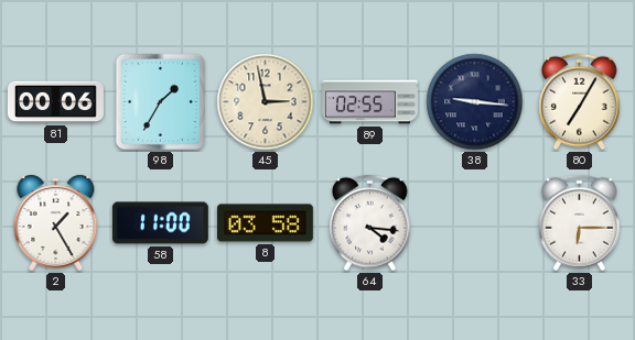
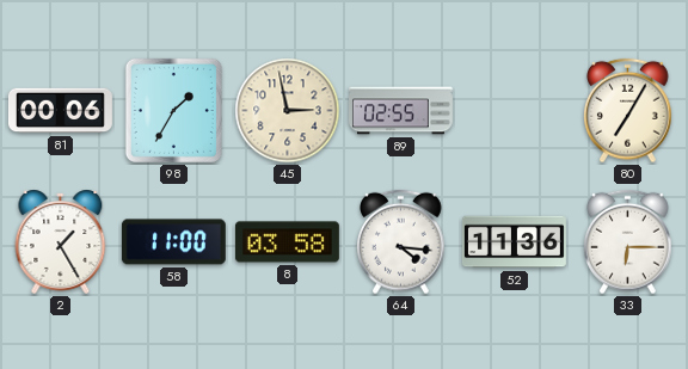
38: 9:16 -> none
52: none -> 11:36
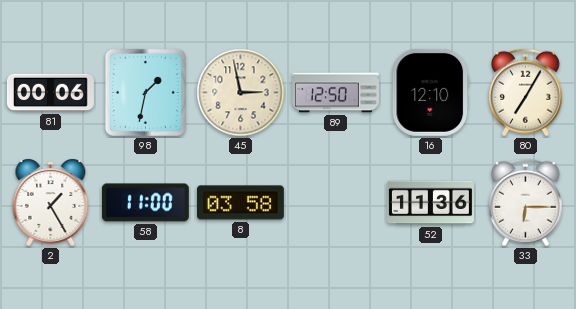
98: 1:35 -> 1:32
89: 02:55 -> 12:50
16: none -> 12:10
64: 4:16 -> none
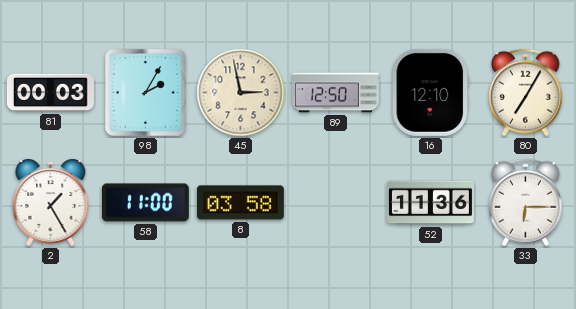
81: 00:06 -> 00:03
98: 1:32 -> 2:05
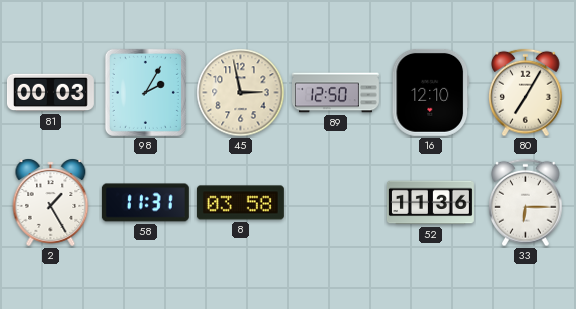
58: 11:00 -> 11:31
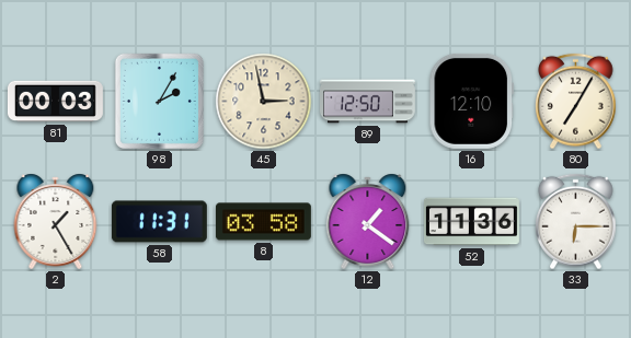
12: none -> 1:21
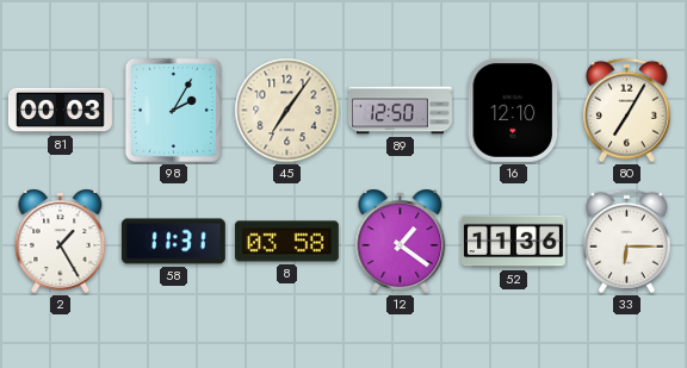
45: 2:58 -> 7:06
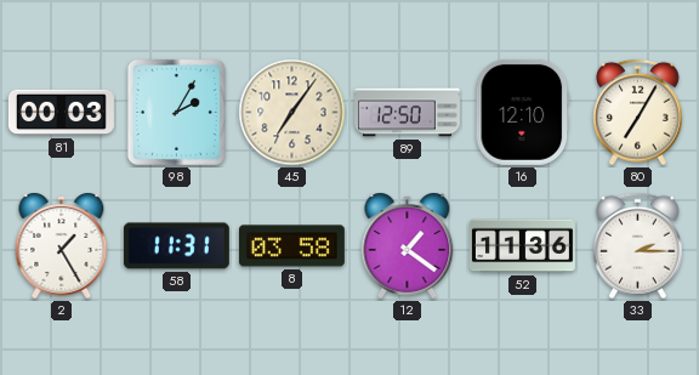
33: 6:15 -> 2:15
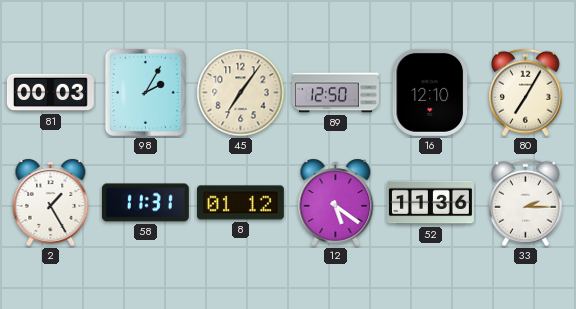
8: 03:58 -> 01:12
12: 1:21 -> 5:21
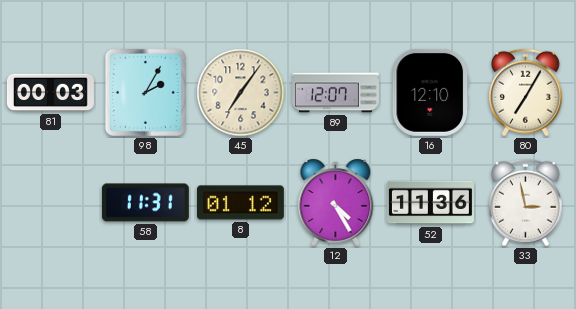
89: 12:50 -> 12:07
2: 1:25 -> none
12: 5:21 -> 4:25
33: 2:15 -> 2:58
